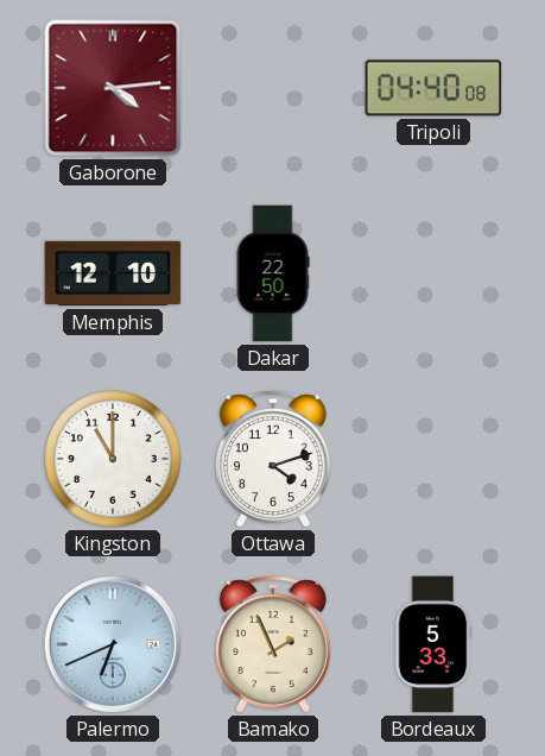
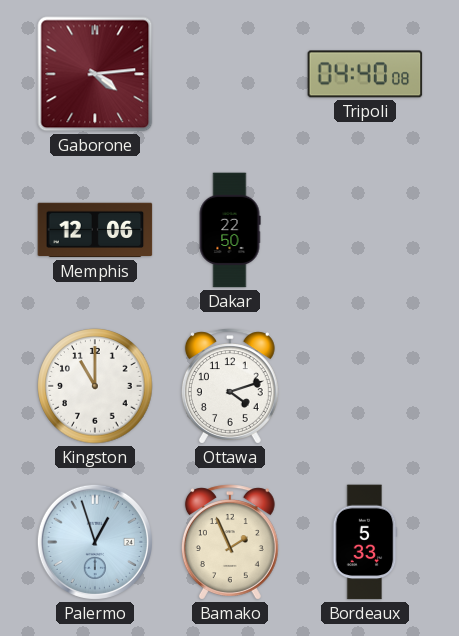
Memphis: 12:10 -> 12:06
Palermo: 6:41 -> 12:57
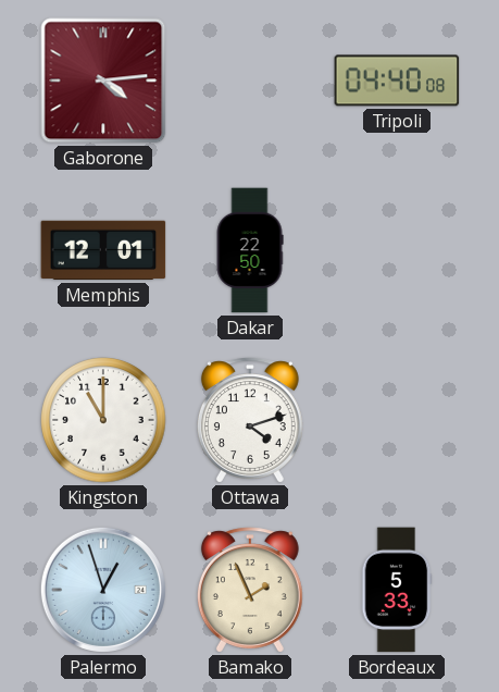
Memphis: 12:06 -> 12:01
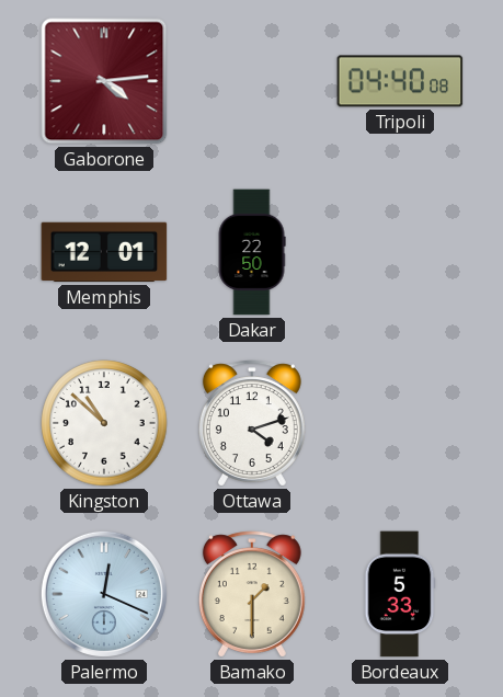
Kingston: 11:00 -> 10:52
Palermo: 12:57 -> 12:19
Bamako: 1:56 -> 1:30
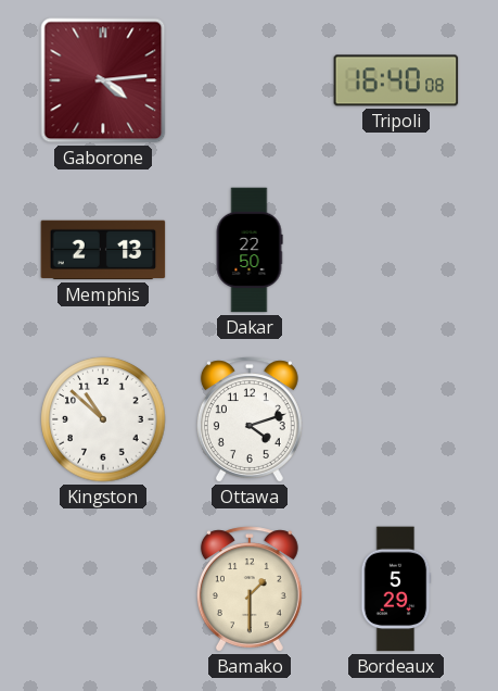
Tripoli: 04:40 -> 16:40
Memphis: 12:01 -> 2:13
Palermo: 12:19 -> none
Bordeaux: 5:33 -> 5:29
